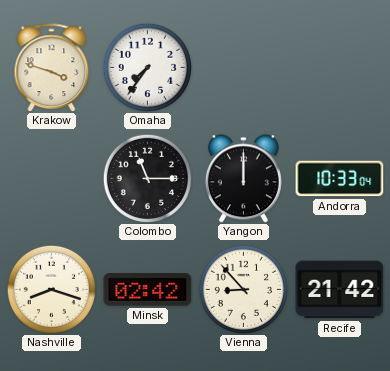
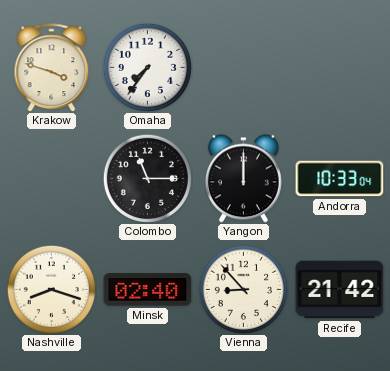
Minsk: 02:42 -> 02:40
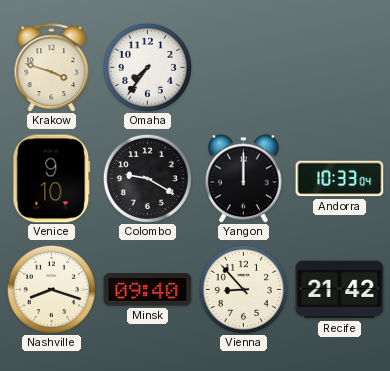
Venice: none -> 9:10
Colombo: 11:15 -> 9:20
Minsk: 02:40 -> 09:40
